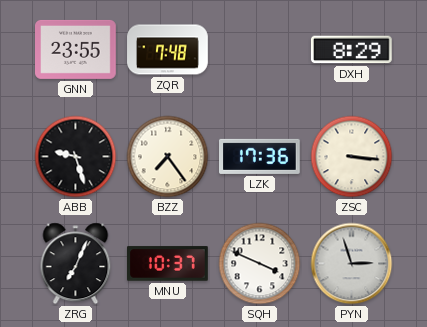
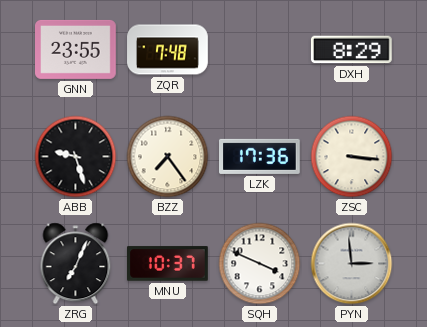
PYN: 2:57 -> 2:59
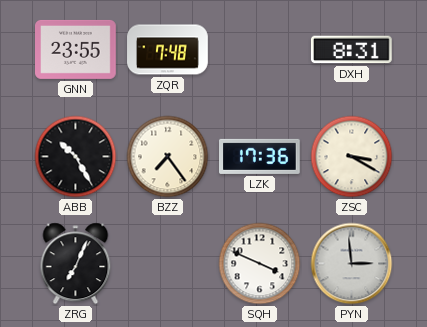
DXH: 8:29 -> 8:31
ABB: 9:27 -> 10:25
ZSC: 3:16 -> 3:20
MNU: 10:37 -> none
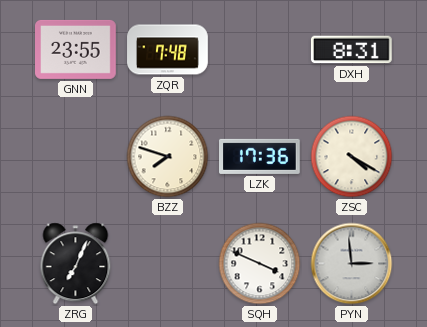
ABB: 10:25 -> none
BZZ: 7:24 -> 7:48
ZSC: 3:20 -> 4:20
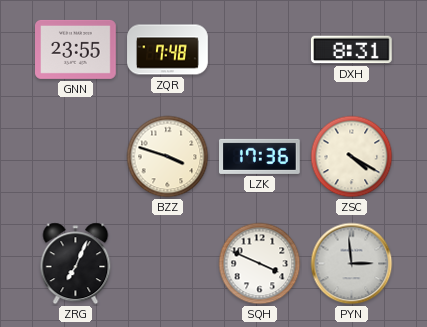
BZZ: 7:48 -> 3:48
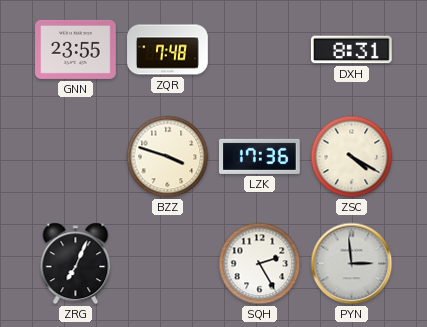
SQH: 3:49 -> 2:25
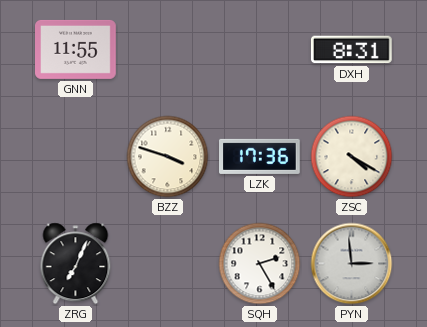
GNN: 23:55 -> 11:55
ZQR: 7:48 -> none
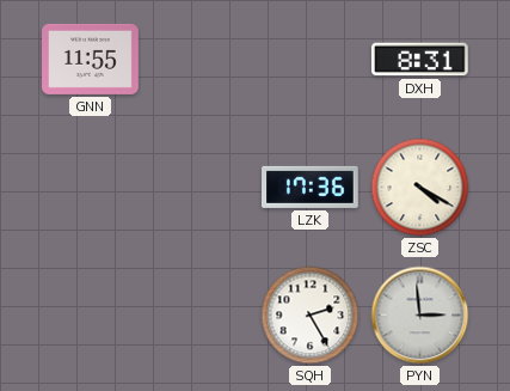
BZZ: 3:48 -> none
ZRG: 7:04 -> none
